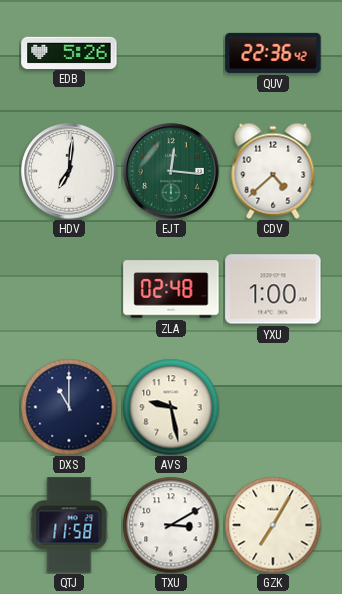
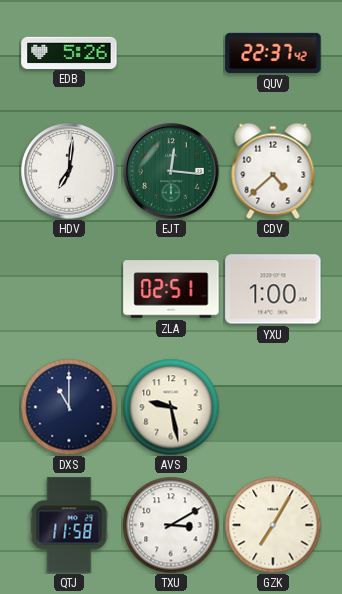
QUV: 22:36 -> 22:37
ZLA: 02:48 -> 02:51
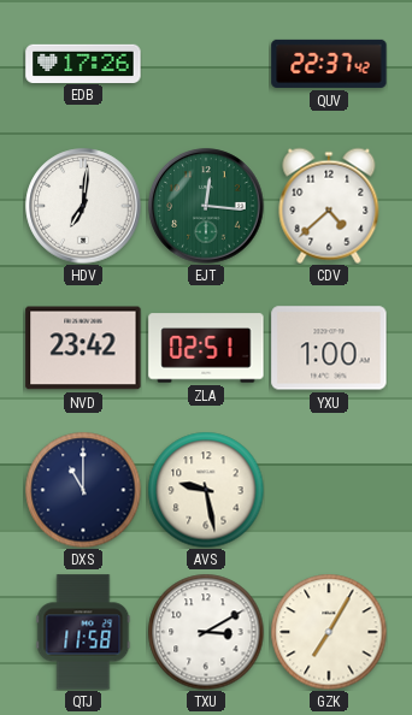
EDB: 5:26 -> 17:26
NVD: none -> 23:42
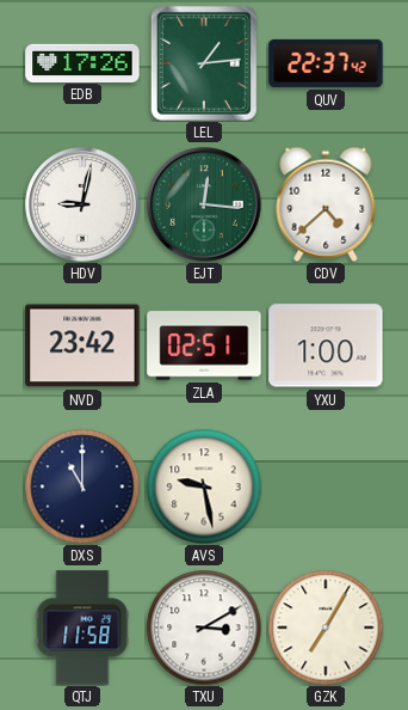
LEL: none -> 1:14
HDV: 7:01 -> 9:02
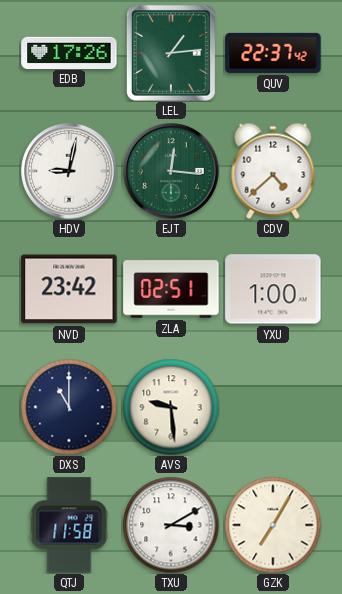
AVS: 9:28 -> 9:29
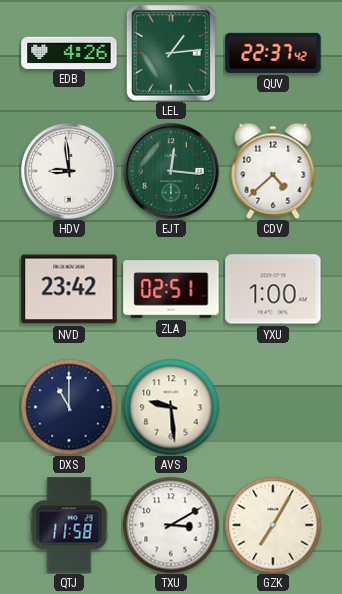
EDB: 17:26 -> 4:26
HDV: 9:02 -> 8:59
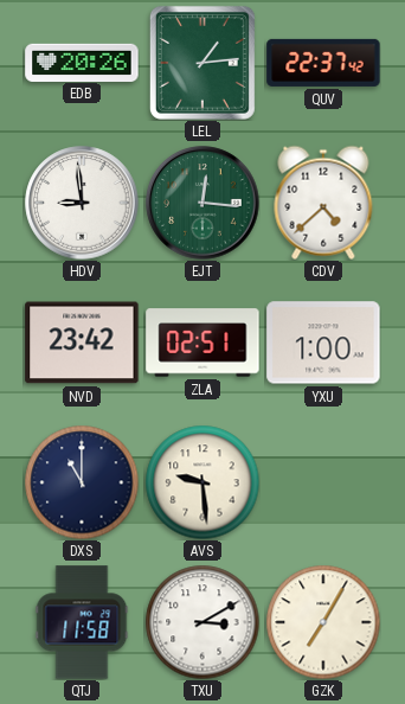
EDB: 4:26 -> 20:26
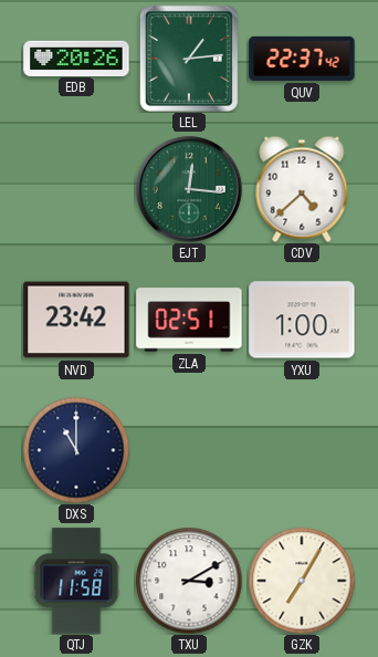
HDV: 8:59 -> none
AVS: 9:29 -> none
